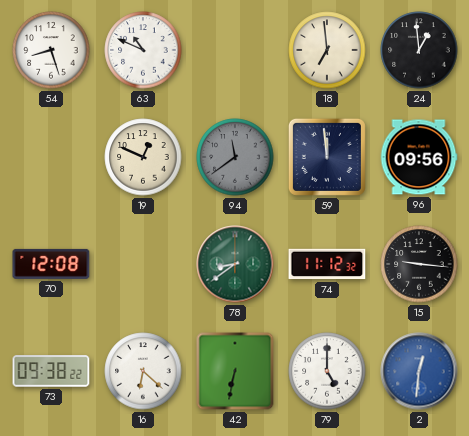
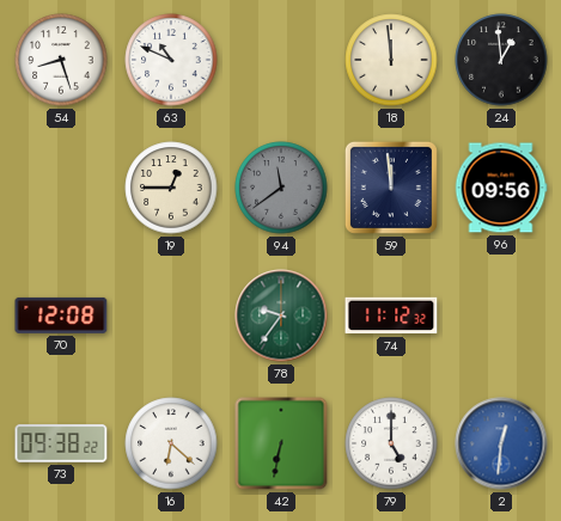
18: 6:59 -> 11:59
19: 12:49 -> 12:45
78: 8:39 -> 9:36
15: 9:16 -> none
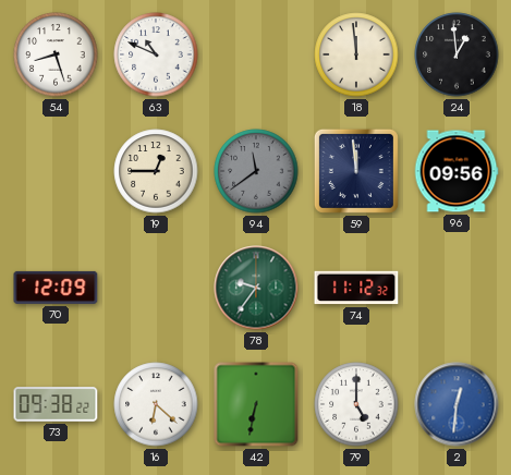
70: 12:08 -> 12:09
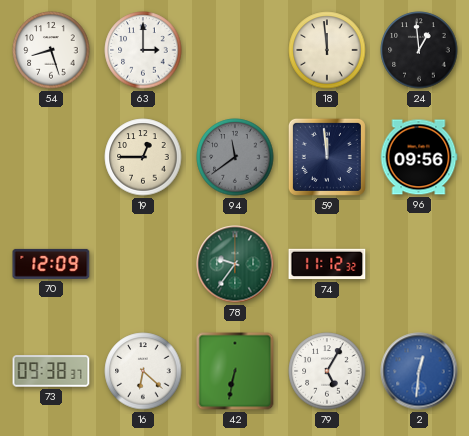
63: 10:49 -> 3:00
73: 09:38:22 -> 09:38:37
79: 5:00 -> 5:05
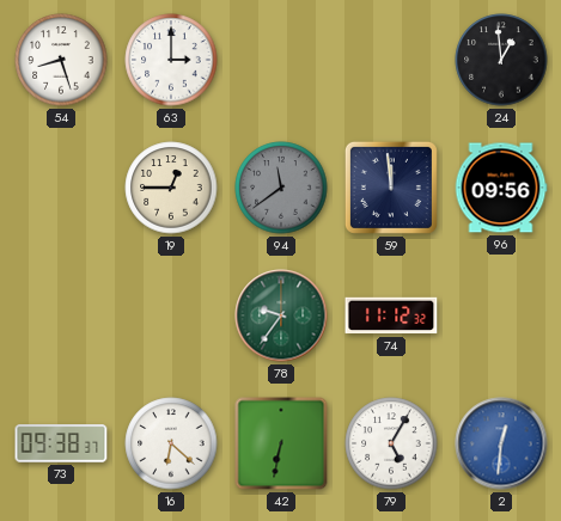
18: 11:59 -> none
70: 12:09 -> none
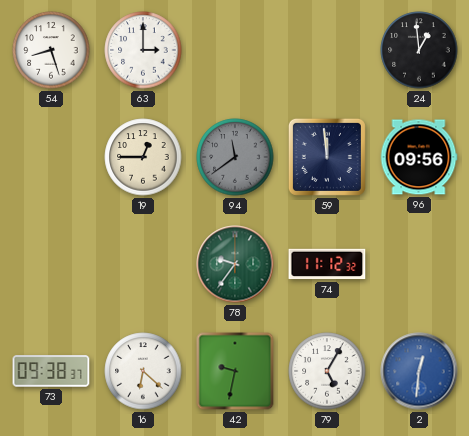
42: 6:32 -> 9:32
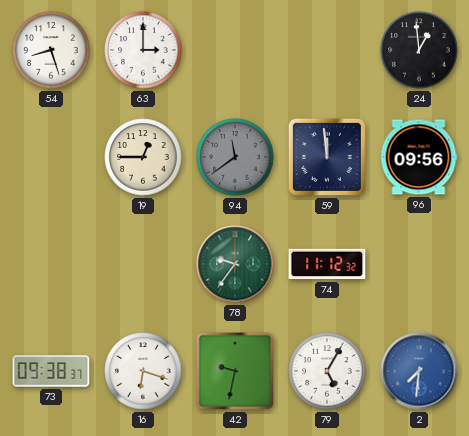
16: 6:22 -> 6:18
2: 12:31 -> 7:31
